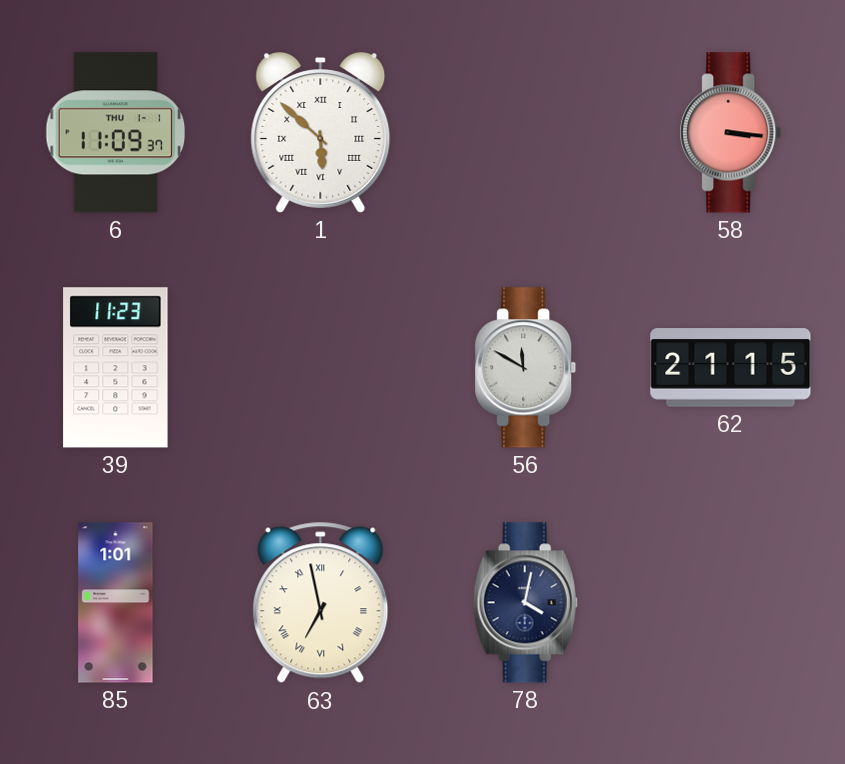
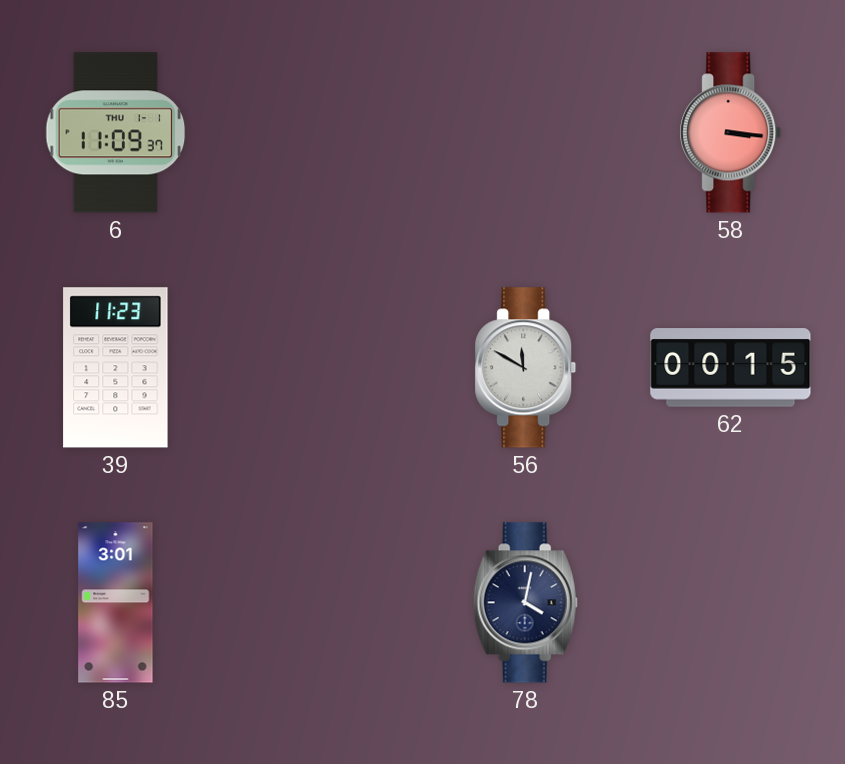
1: 5:52 -> none
62: 21:15 -> 00:15
85: 1:01 -> 3:01
63: 6:58 -> none
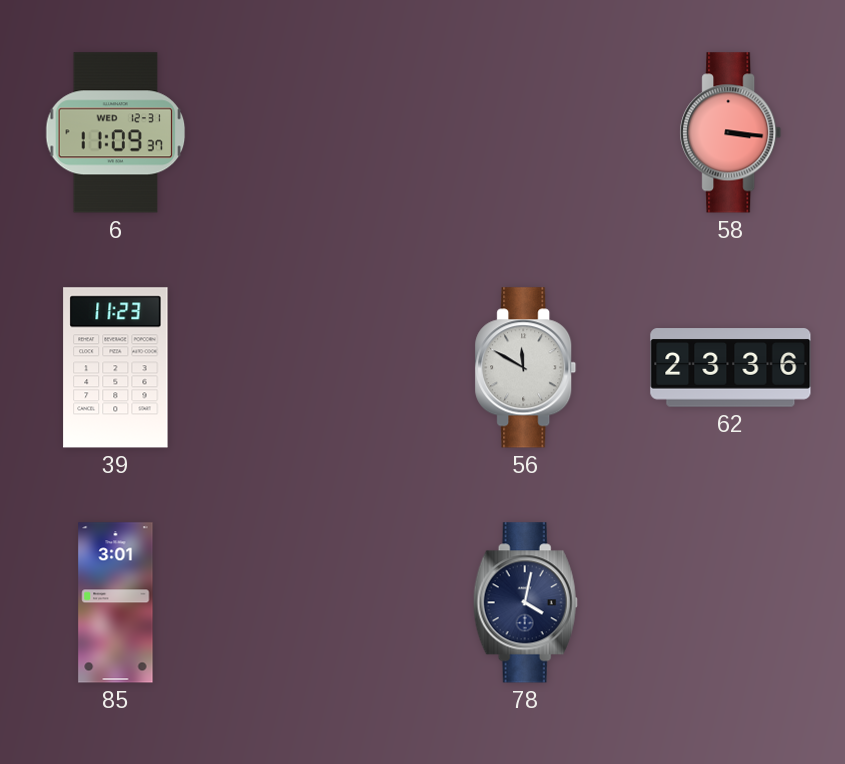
6 date: THU 1-1 -> WED 12-31
62: 00:15 -> 23:36
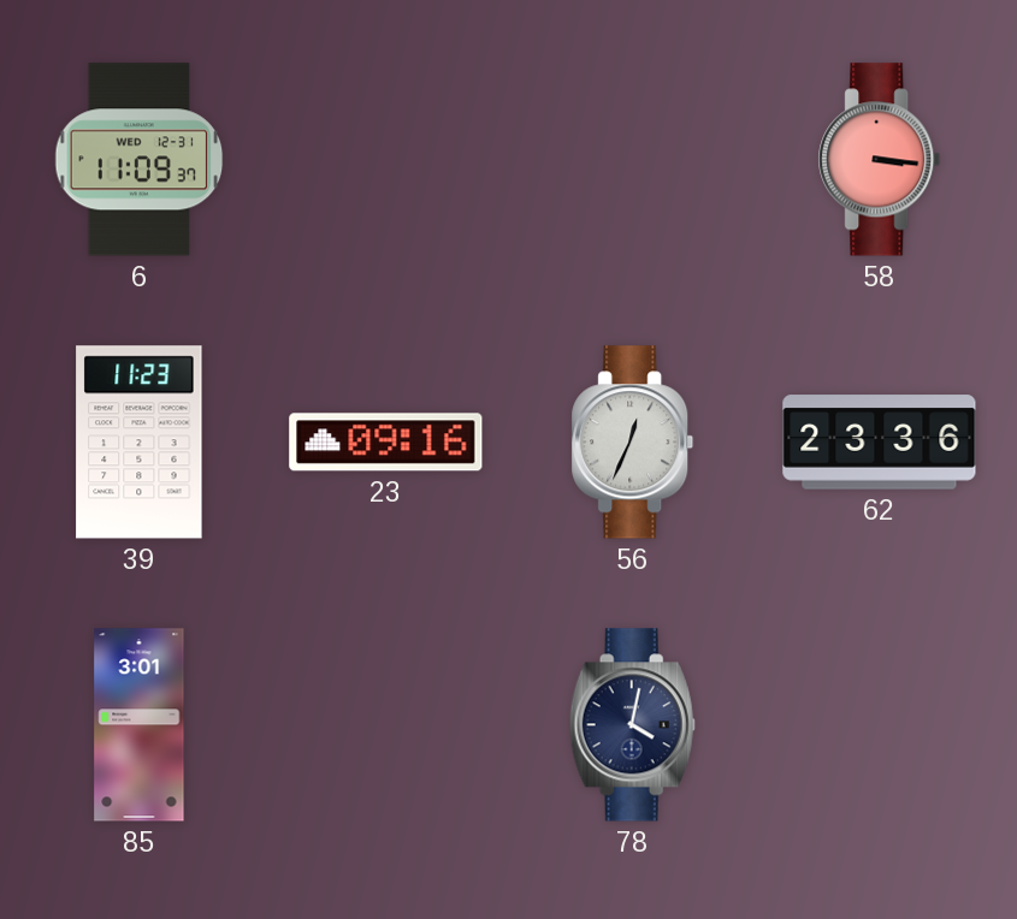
23: none -> 09:16
56: 11:50 -> 12:34
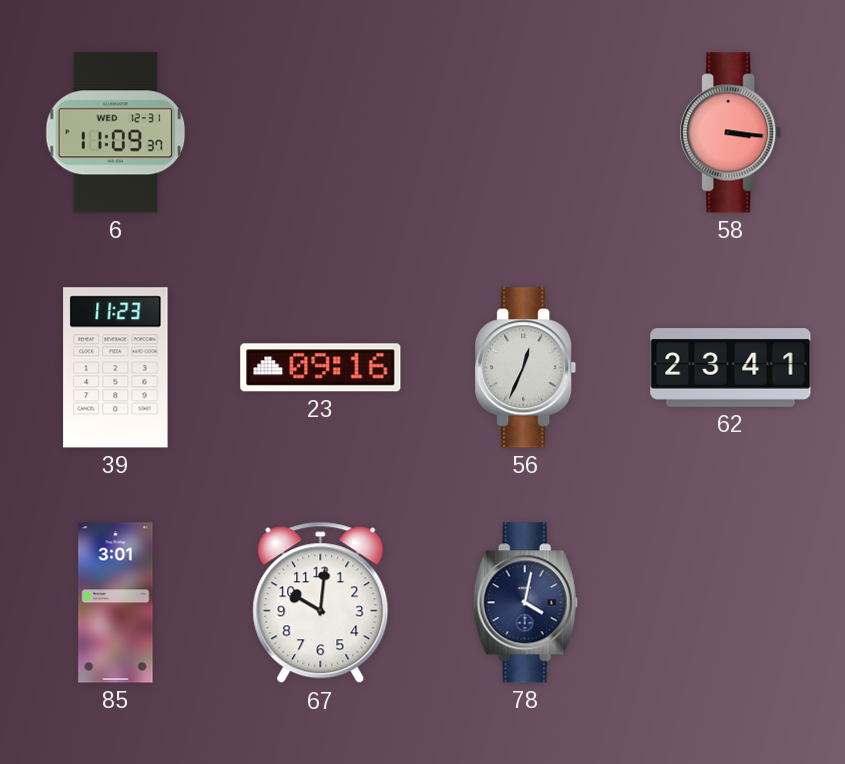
62: 23:36 -> 23:41
67: none -> 10:01
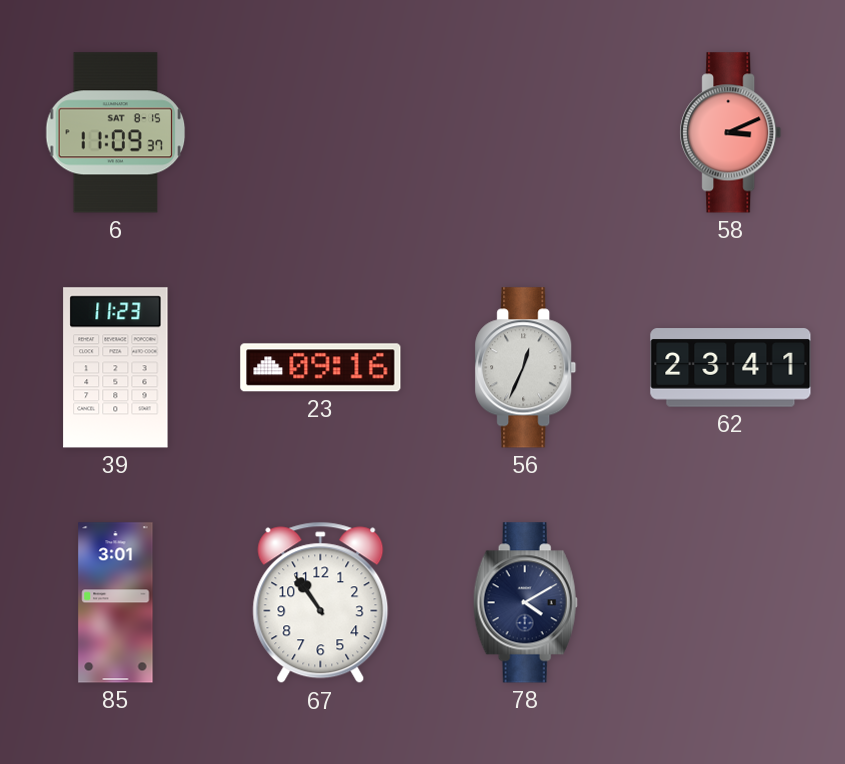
6 date: WED 12-31 -> SAT 8-15
58: 3:16 -> 3:11
67: 10:01 -> 10:54
78: 4:02 -> 4:10
